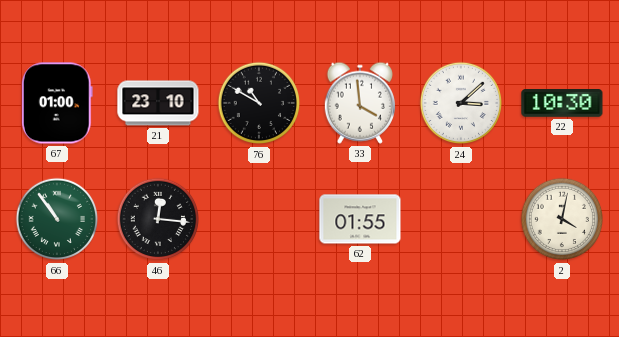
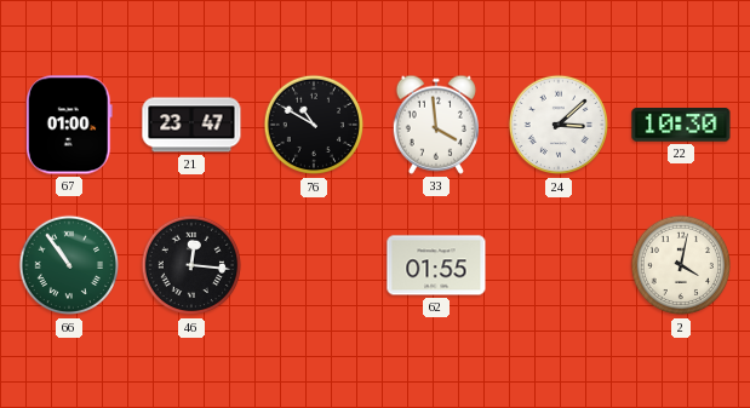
21: 23:10 -> 23:47
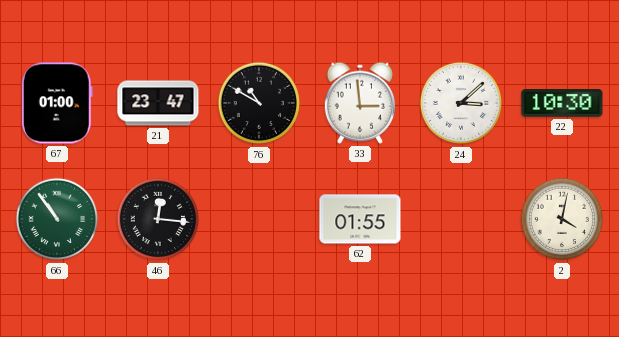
33: 3:59 -> 2:59
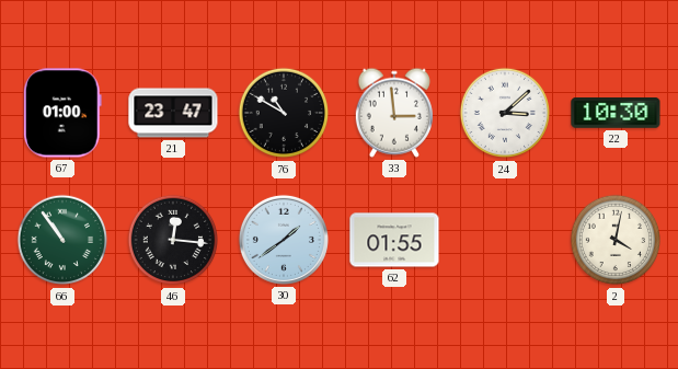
30: none -> 1:39
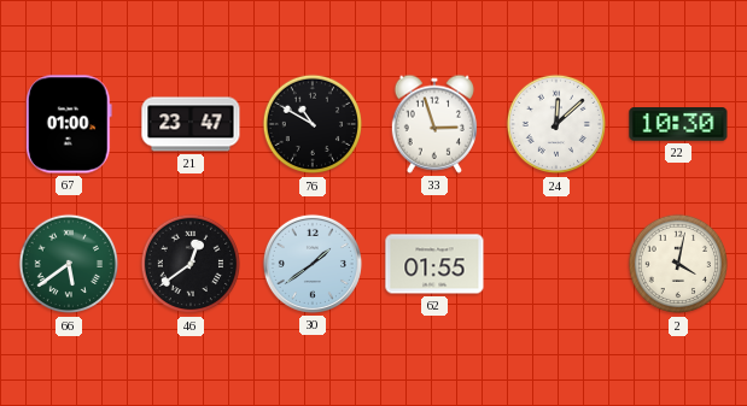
33: 2:59 -> 2:57
24: 3:08 -> 12:08
66: 10:54 -> 5:39
46: 12:16 -> 12:39
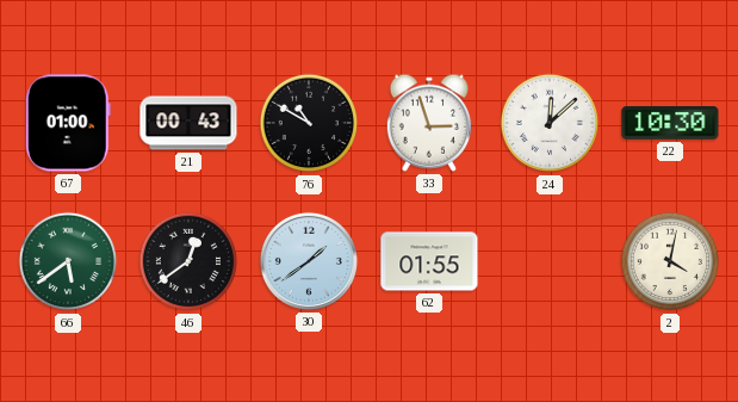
21: 23:47 -> 00:43
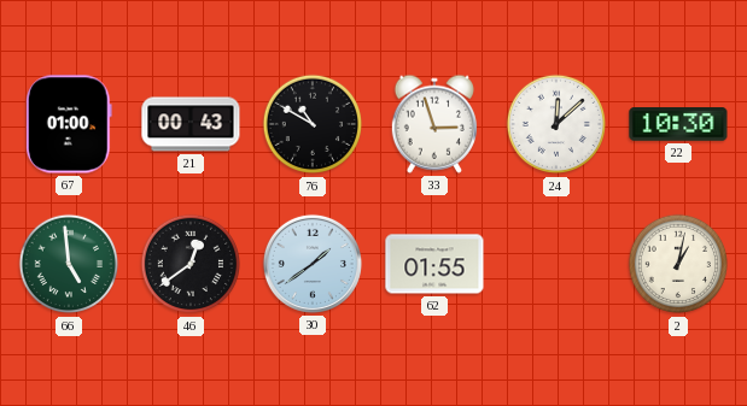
66: 5:39 -> 4:59
2: 4:02 -> 1:02
